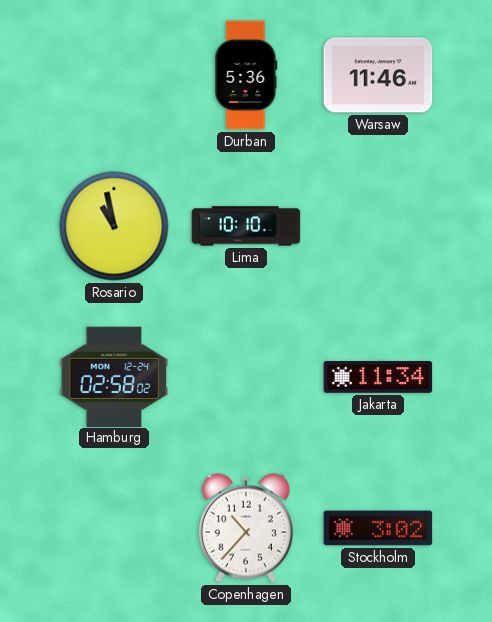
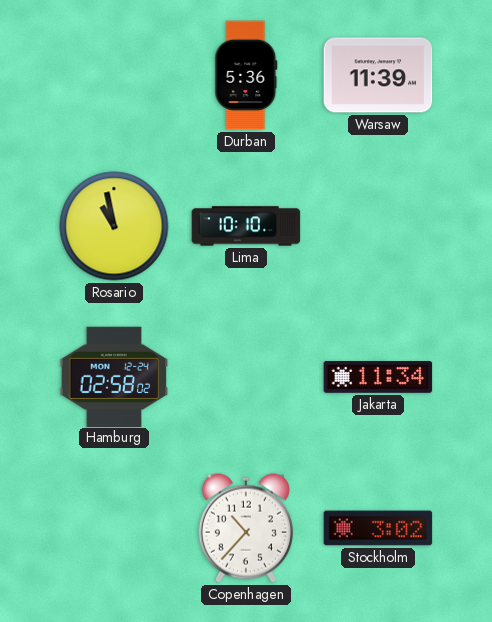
Warsaw: 11:46 -> 11:39
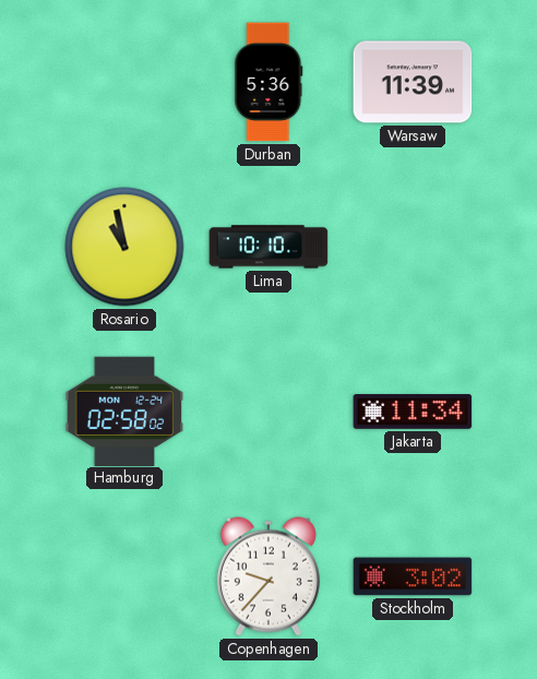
Copenhagen: 10:37 -> 9:37
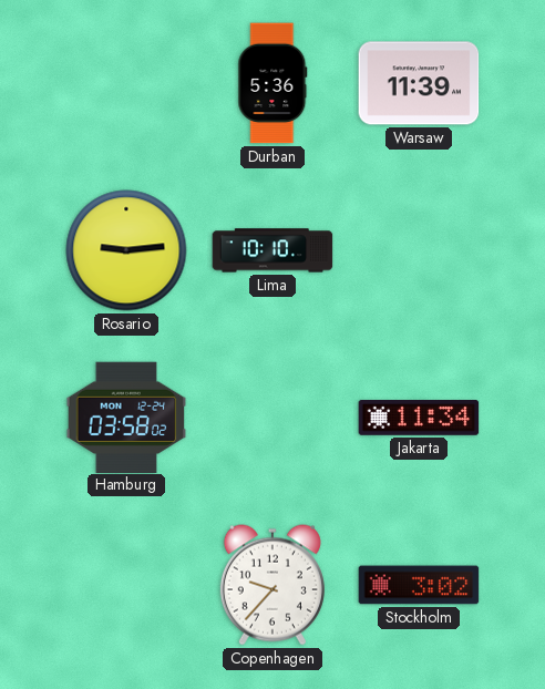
Rosario: 10:58 -> 9:14
Hamburg: 02:58 -> 03:58
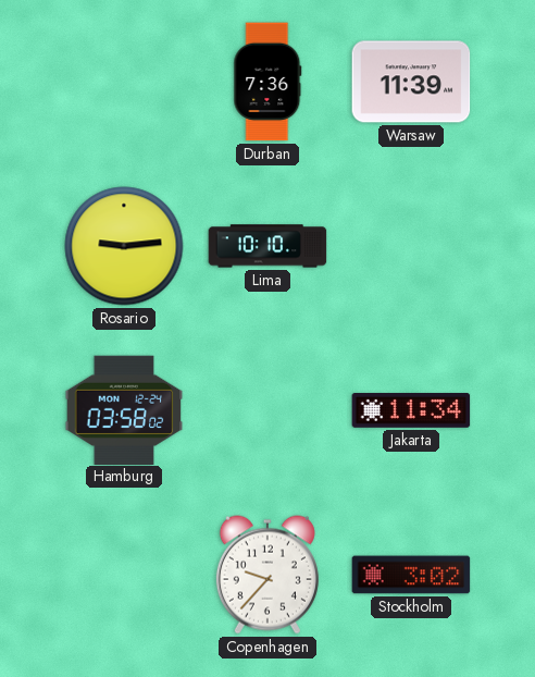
Durban: 5:36 -> 7:36
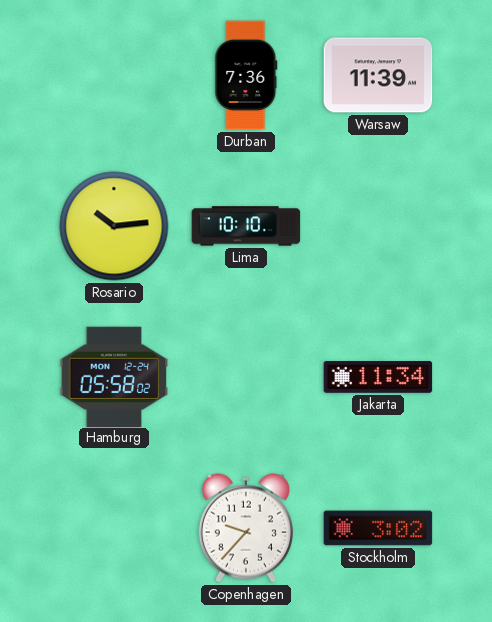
Rosario: 9:14 -> 10:14
Hamburg: 03:58 -> 05:58
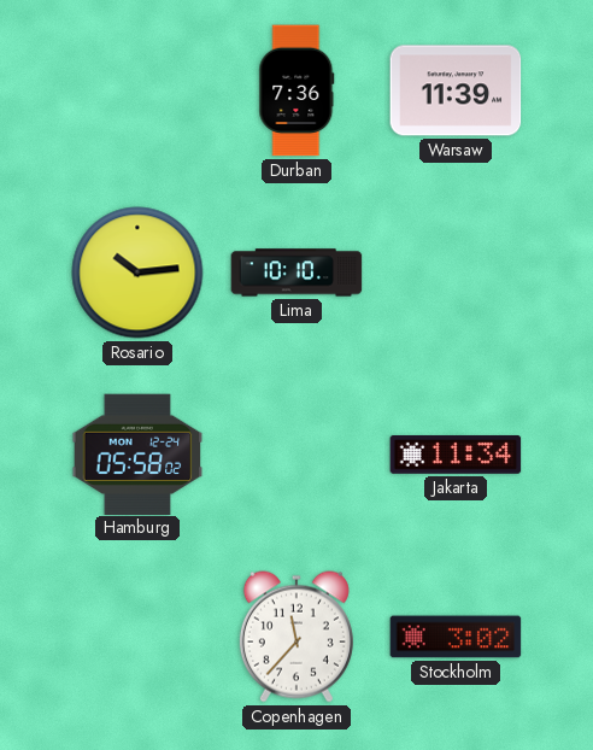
Copenhagen: 9:37 -> 11:37
